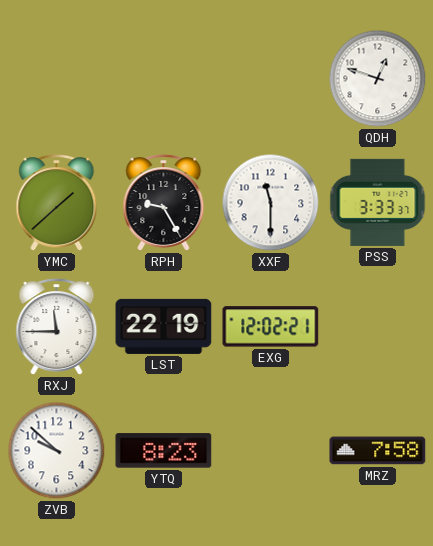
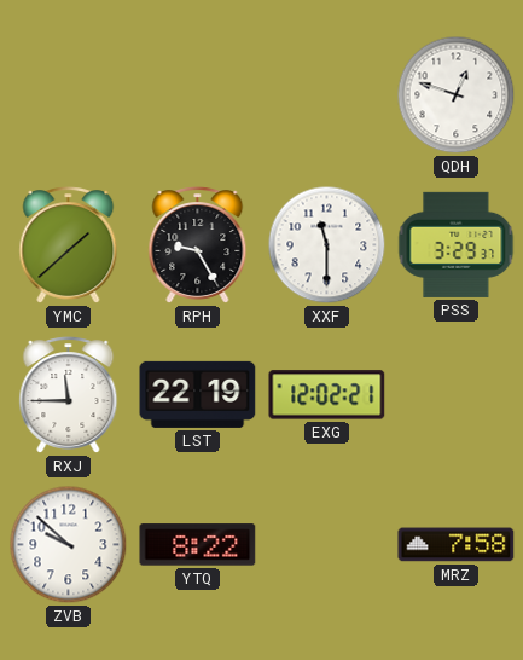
PSS: 3:33 -> 3:29
YTQ: 8:23 -> 8:22
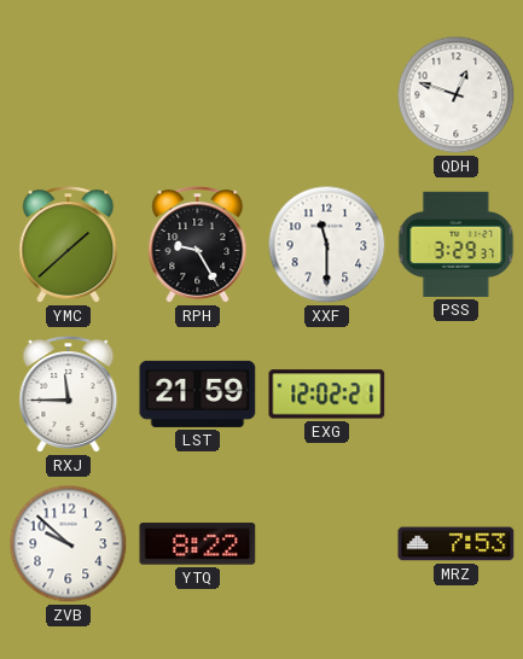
LST: 22:19 -> 21:59
MRZ: 7:58 -> 7:53
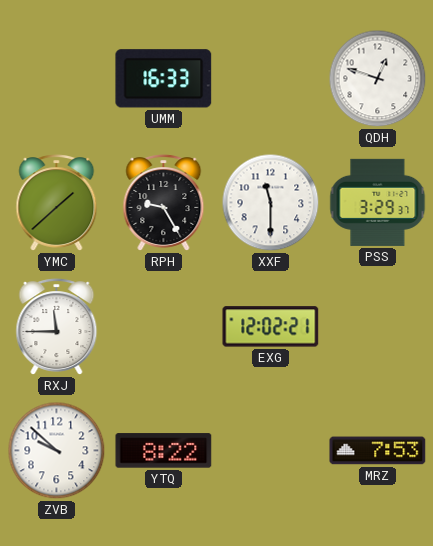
UMM: none -> 16:33
LST: 21:59 -> none
